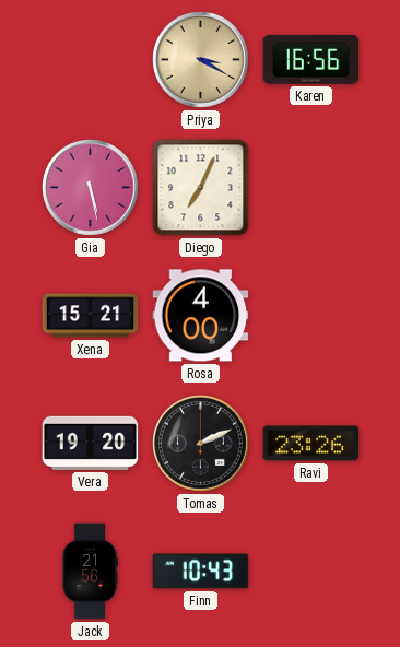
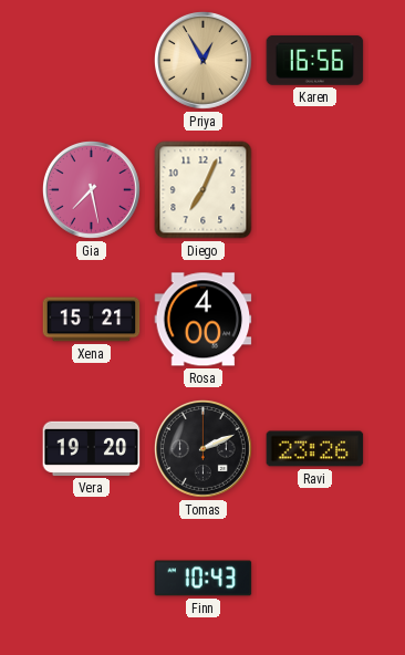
Priya: 3:20 -> 12:55
Gia: 5:28 -> 7:28
Jack: 21:56 -> none
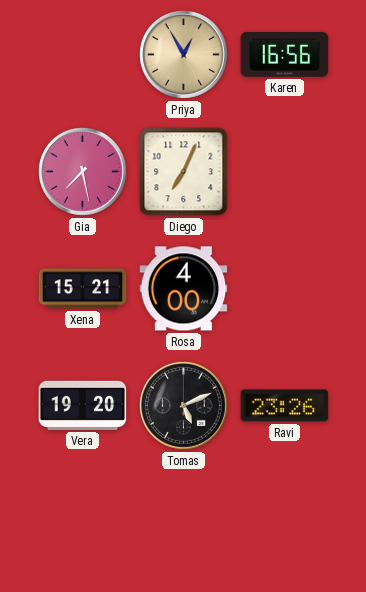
Tomas: 2:11 -> 5:11
Finn: 10:43 -> none
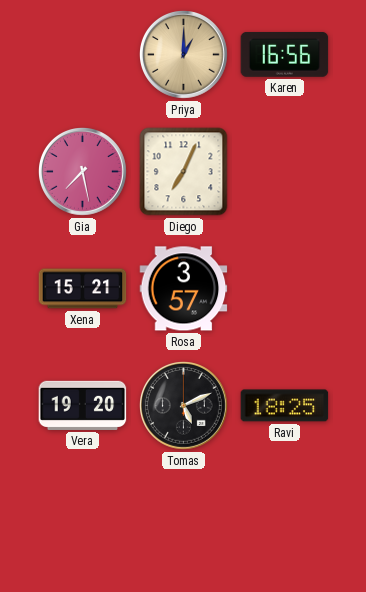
Priya: 12:55 -> 1:00
Rosa: 4:00 -> 3:57
Ravi: 23:26 -> 18:25
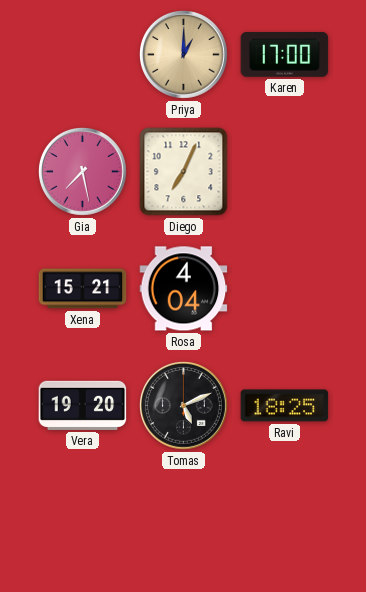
Karen: 16:56 -> 17:00
Rosa: 3:57 -> 4:04
